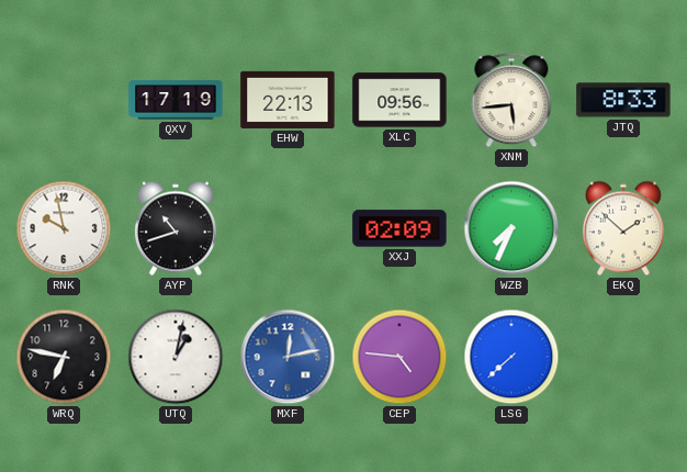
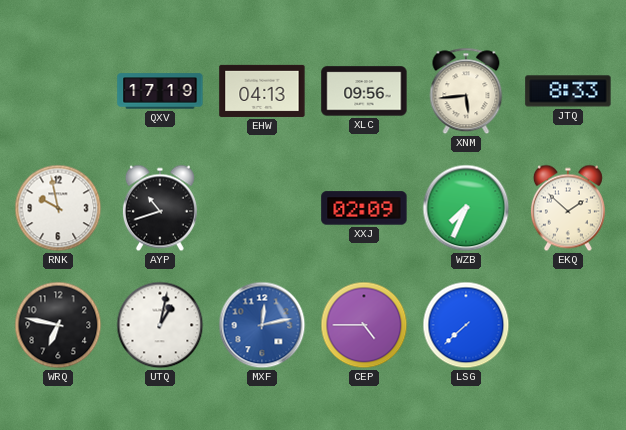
EHW: 22:13 -> 04:13
CEP: 4:46 -> 4:45
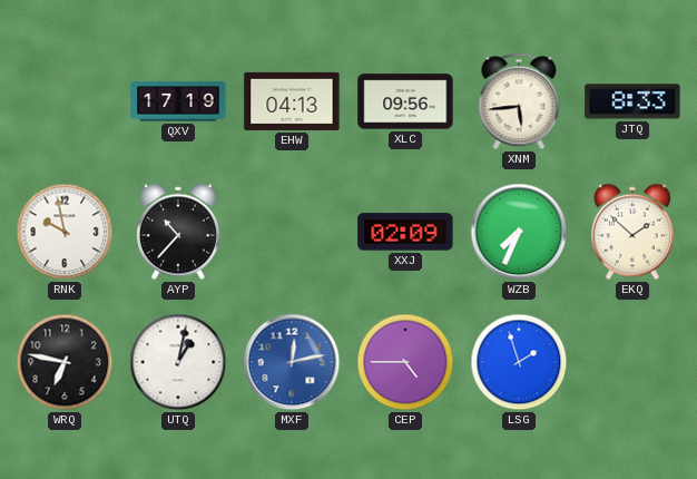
AYP: 10:42 -> 10:37
LSG: 7:38 -> 1:57
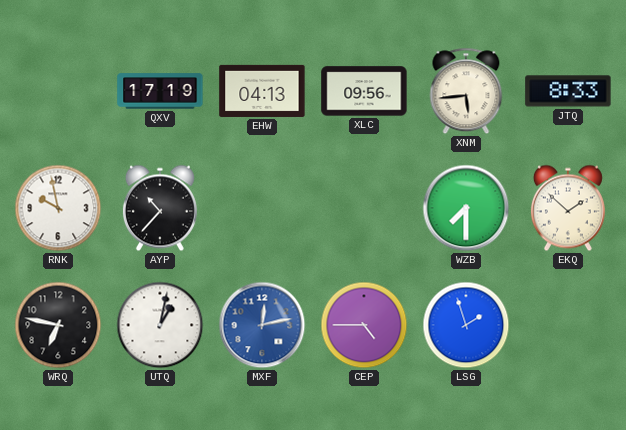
XXJ: 02:09 -> none
WZB: 7:34 -> 7:30
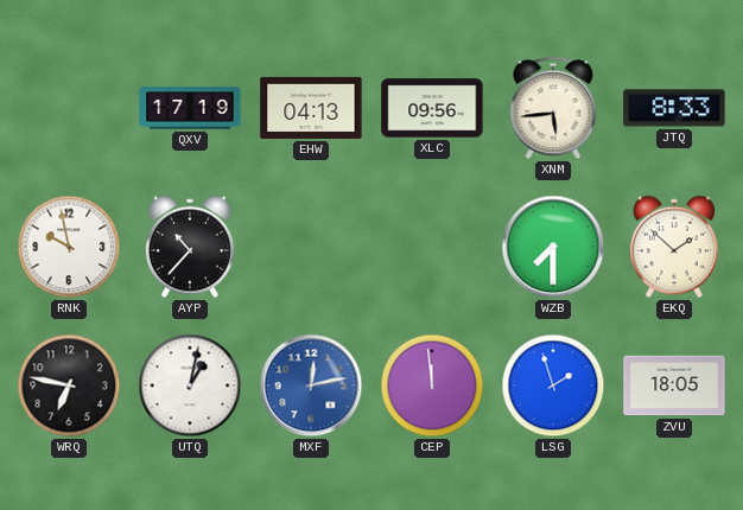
CEP: 4:45 -> 11:59
ZVU: none -> 18:05
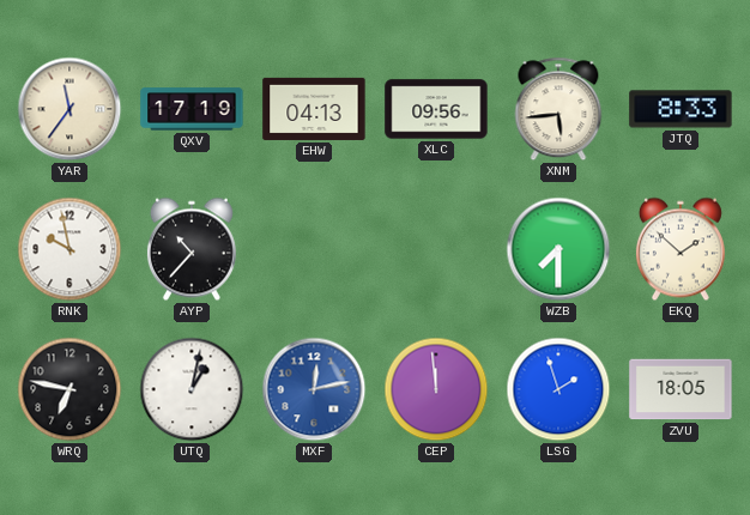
YAR: none -> 11:36
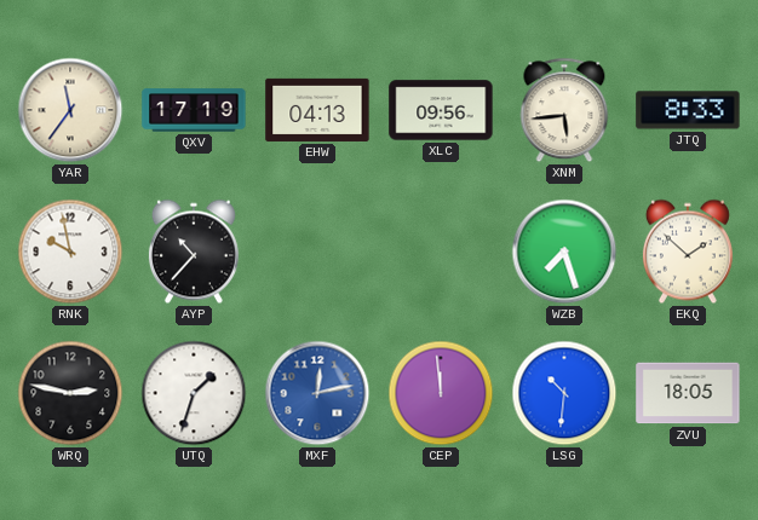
WZB: 7:30 -> 7:27
WRQ: 6:47 -> 2:47
UTQ: 1:02 -> 1:33
LSG: 1:57 -> 10:31
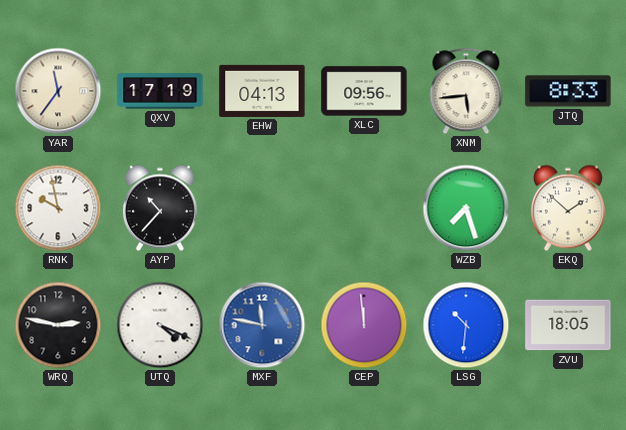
UTQ: 1:33 -> 4:19
MXF: 12:13 -> 11:47
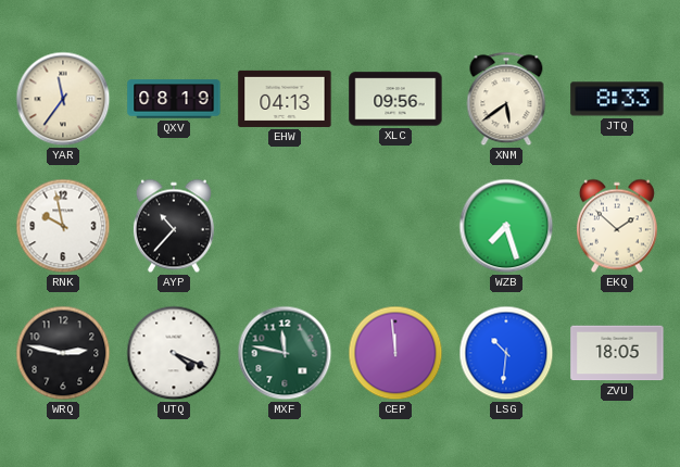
QXV: 17:19 -> 08:19
XNM: 5:44 -> 5:39
MXF dial: blue -> green
